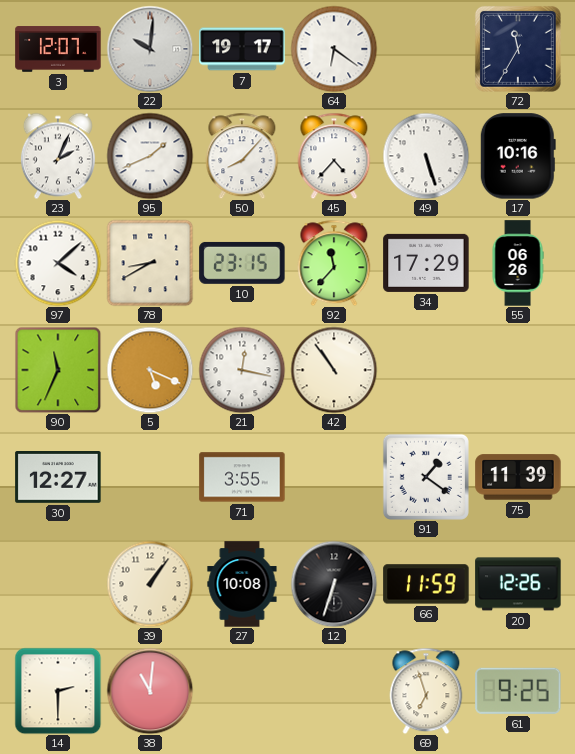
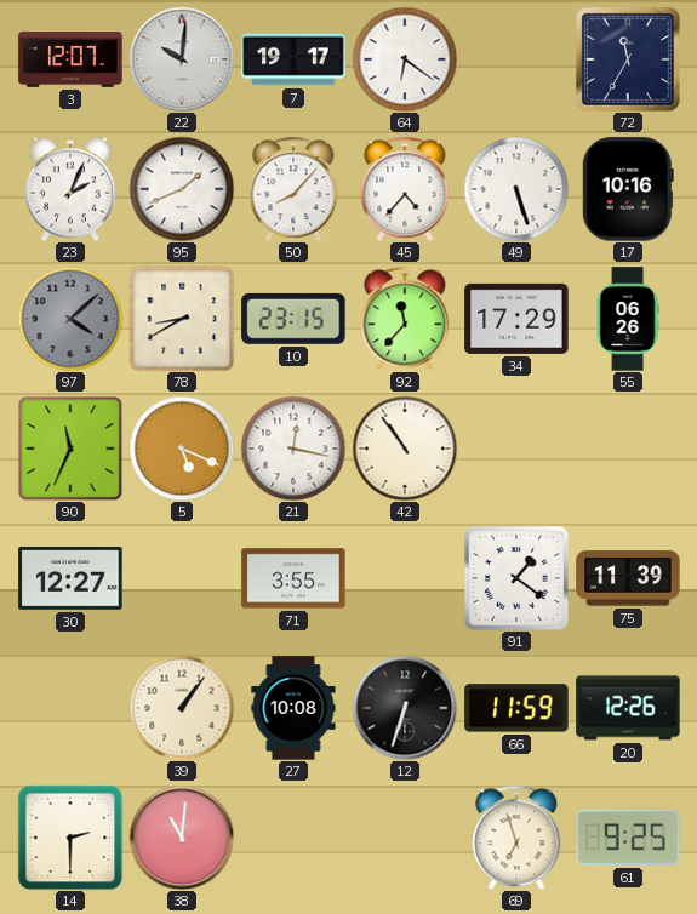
97 dial: white -> grey
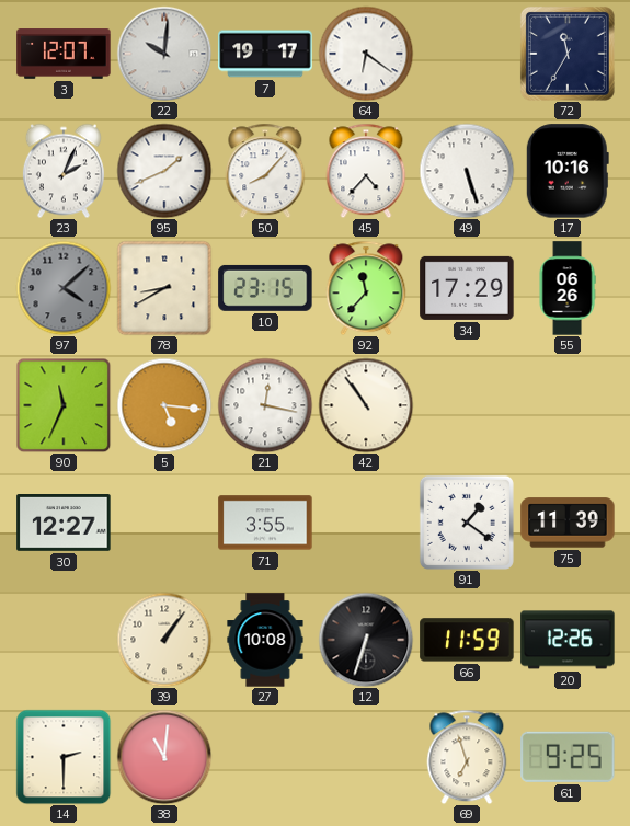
5: 5:19 -> 5:16
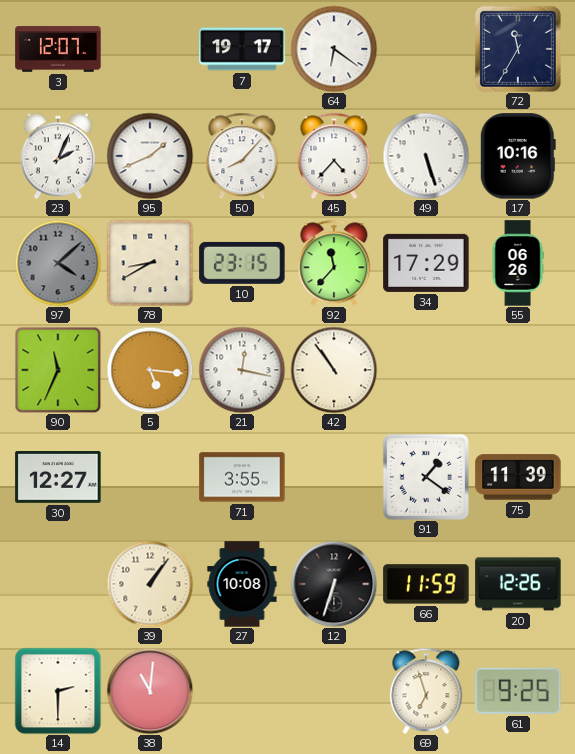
22: 10:01 -> none
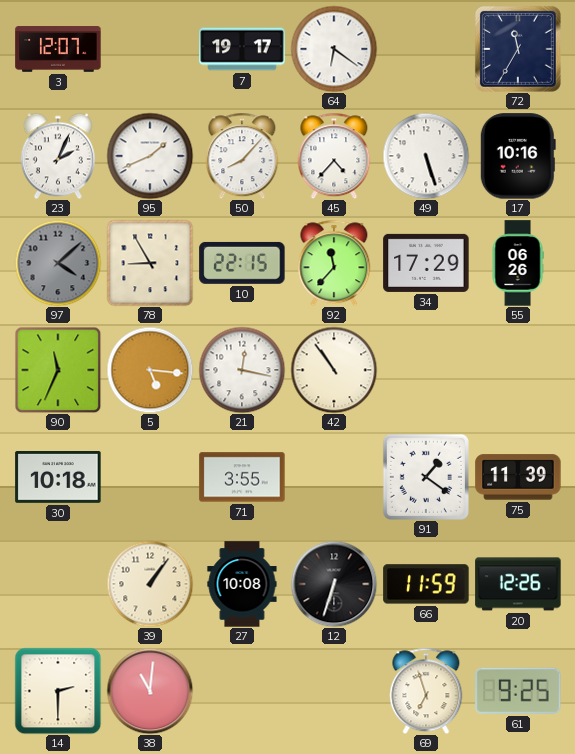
78: 8:40 -> 8:55
10: 23:15 -> 22:15
30: 12:27 -> 10:18
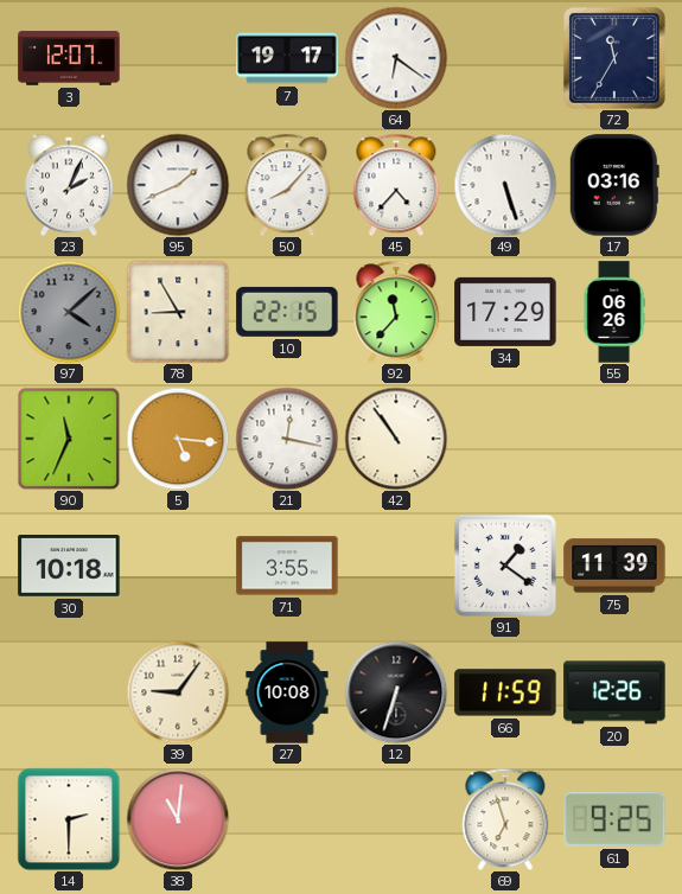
17: 10:16 -> 03:16
39: 1:06 -> 9:06
